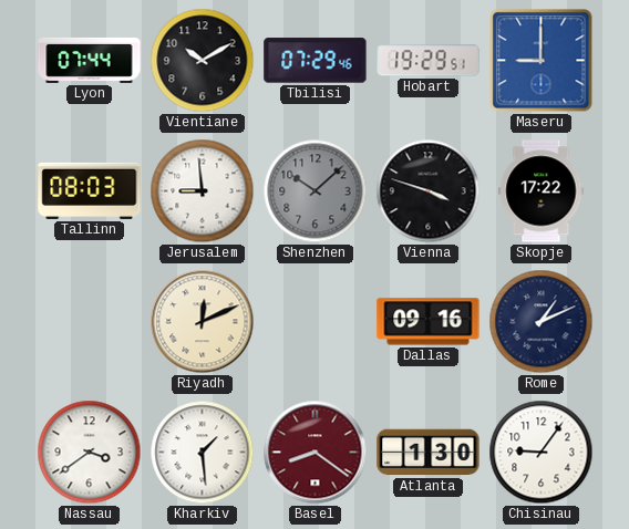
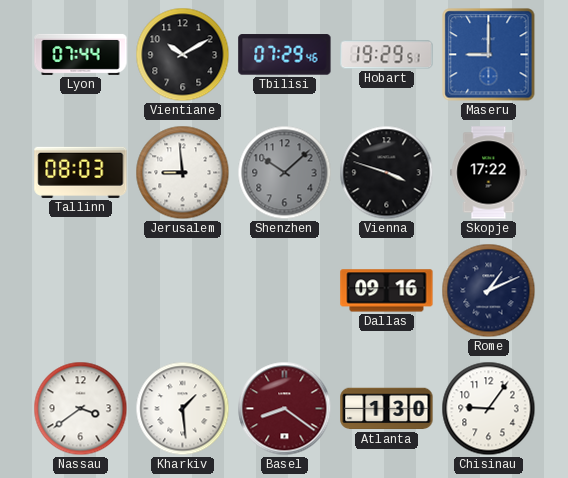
Riyadh: 12:11 -> none
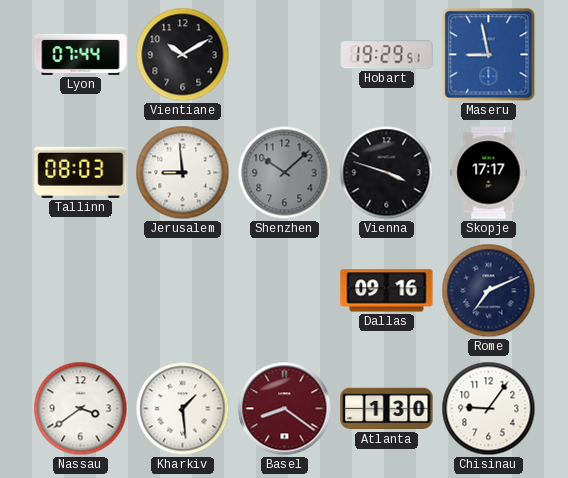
Tbilisi: 07:29 -> none
Maseru: 9:00 -> 8:58
Skopje: 17:22 -> 17:17
Rome: 1:11 -> 7:11
